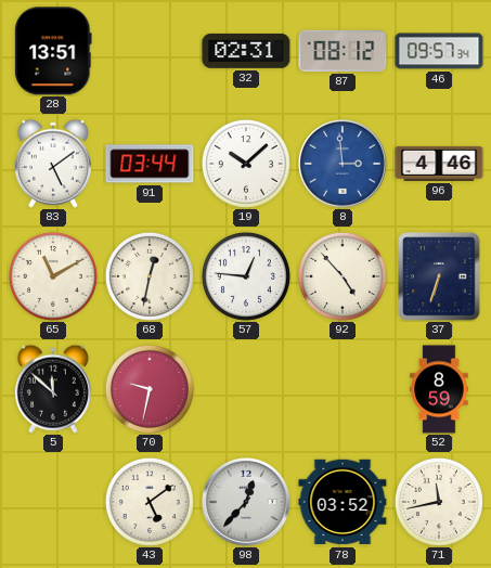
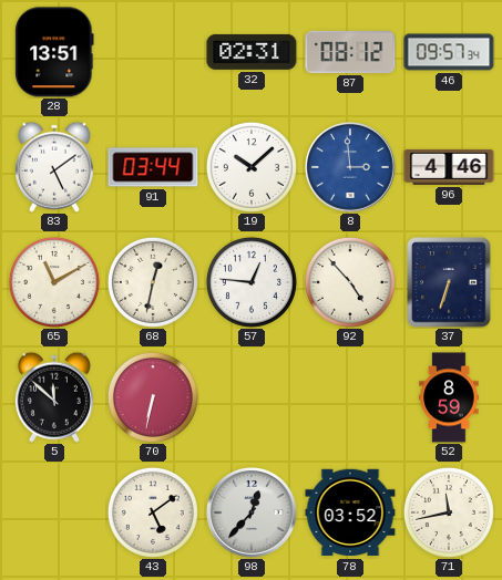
70: 9:32 -> 6:32
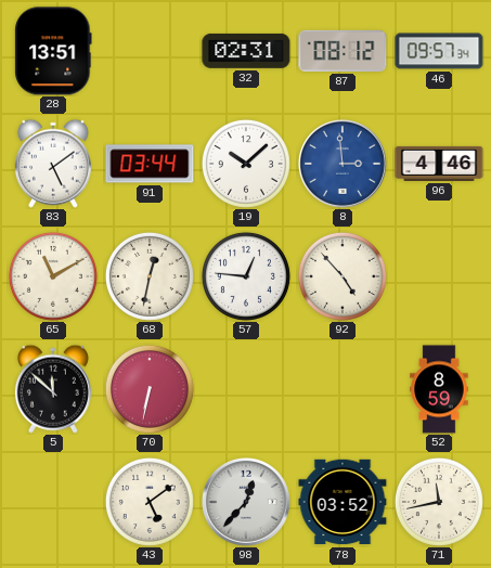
37: 6:33 -> none
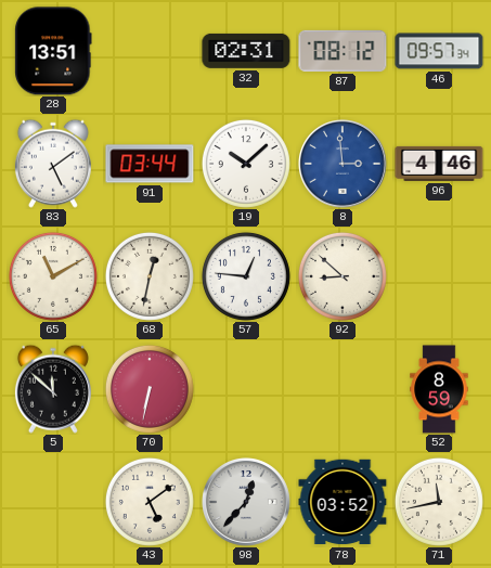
92: 4:53 -> 8:52
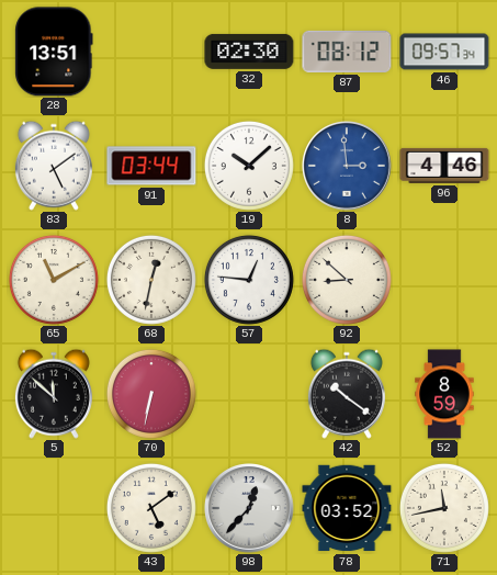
32: 02:31 -> 02:30
42: none -> 10:21
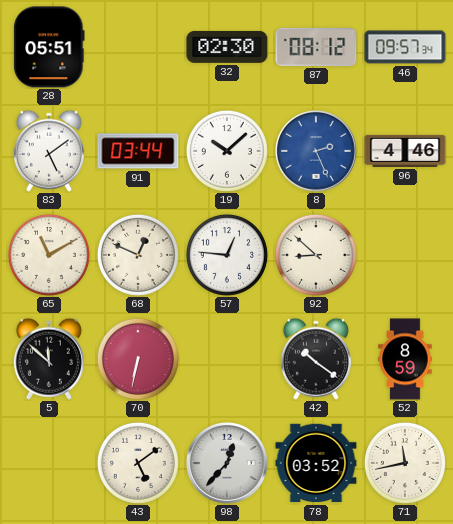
28: 13:51 -> 05:51
8: 2:59 -> 2:26
68: 12:32 -> 12:49
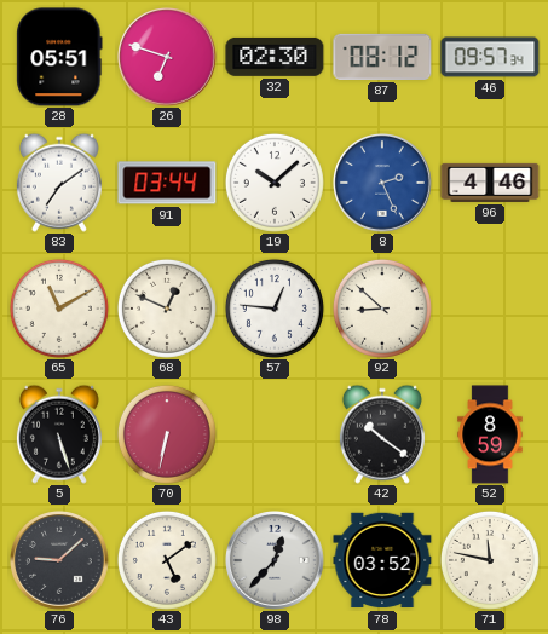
26: none -> 6:48
83: 5:09 -> 7:09
5: 11:52 -> 5:27
76: none -> 9:08
71: 11:43 -> 11:47
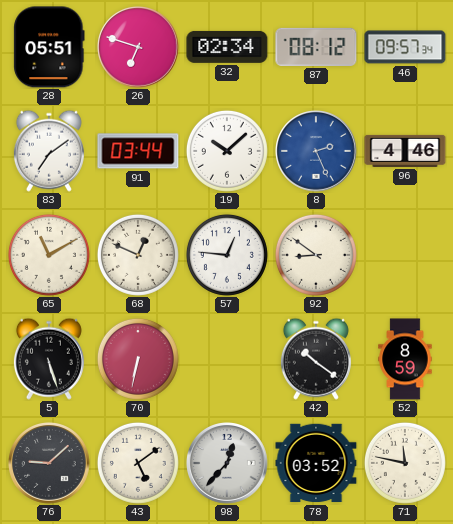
32: 02:30 -> 02:34
92: 8:52 -> 8:51
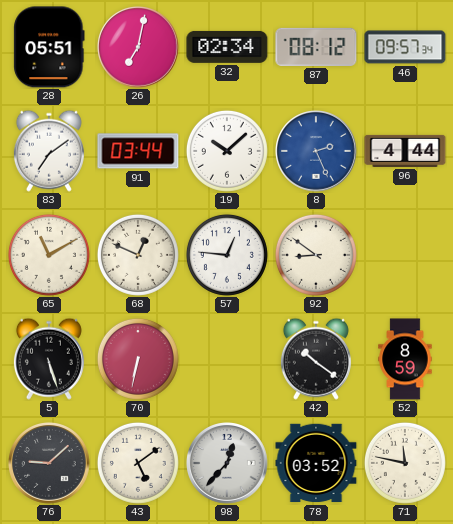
26: 6:48 -> 7:02
96: 4:46 -> 4:44
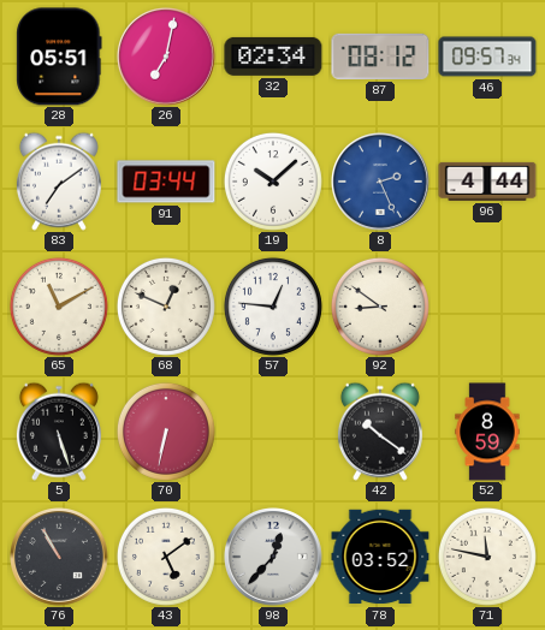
76: 9:08 -> 10:55
